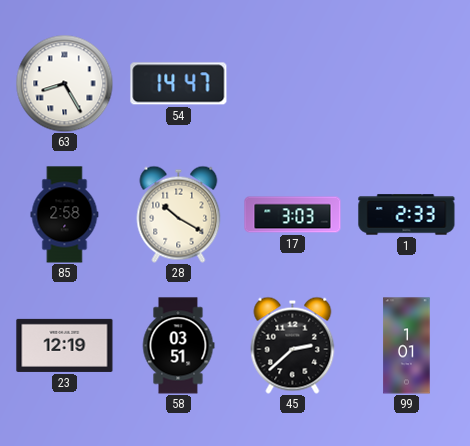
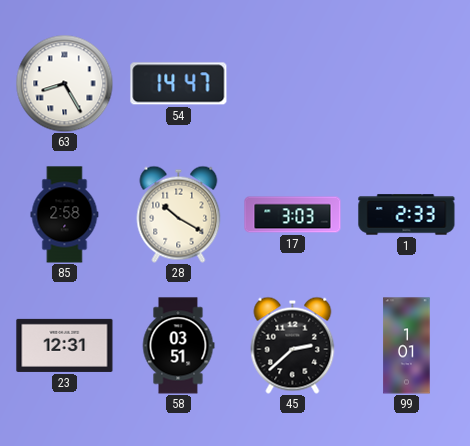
23: 12:19 -> 12:31
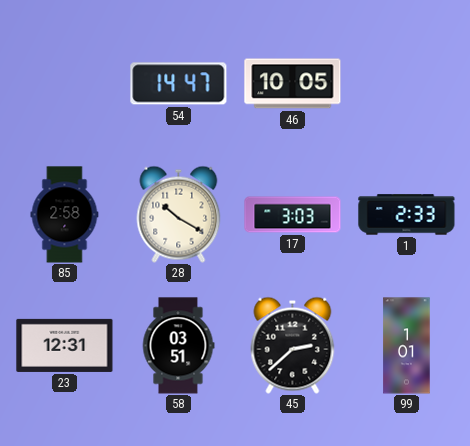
63: 8:25 -> none
46: none -> 10:05
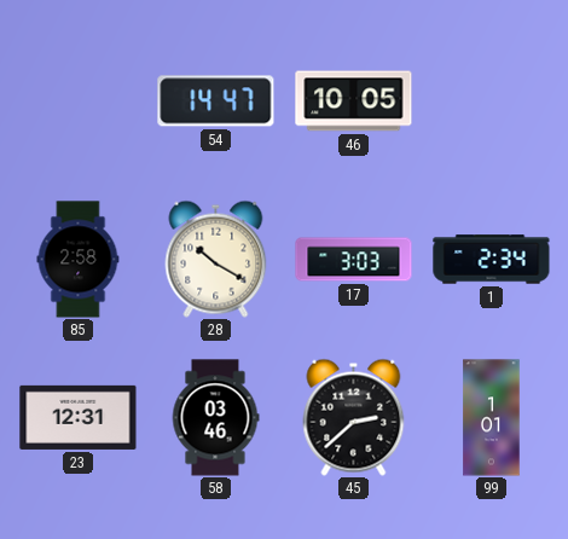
1: 2:33 -> 2:34
58: 03:51 -> 03:46
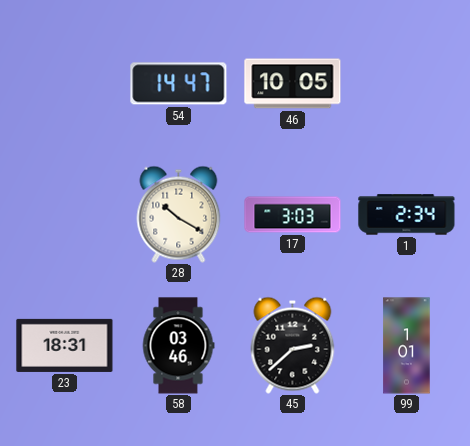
85: 2:58 -> none
23: 12:31 -> 18:31
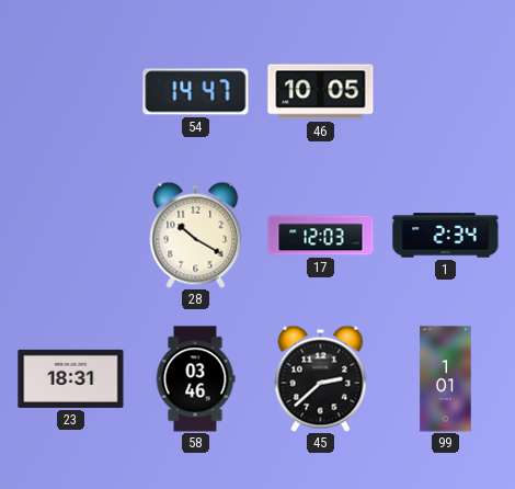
17: 3:03 -> 12:03
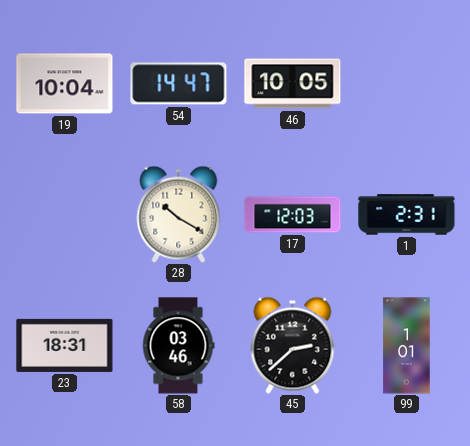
19: none -> 10:04
1: 2:34 -> 2:31
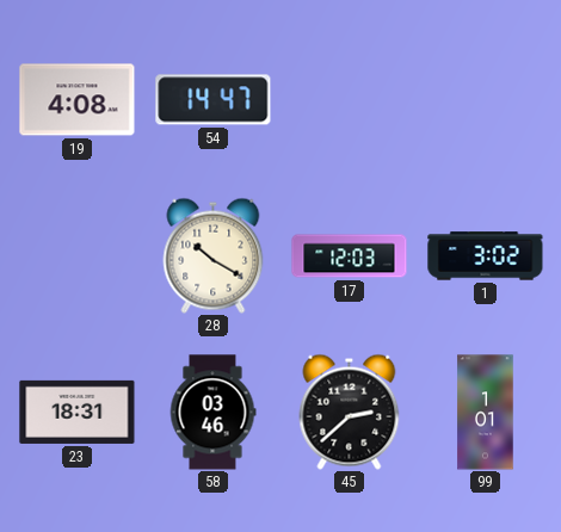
19: 10:04 -> 4:08
46: 10:05 -> none
1: 2:31 -> 3:02
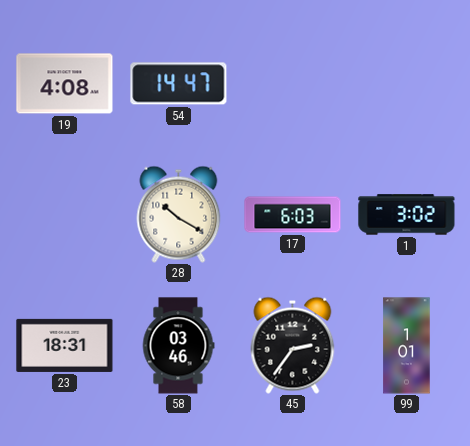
17: 12:03 -> 6:03
45: 2:38 -> 2:36
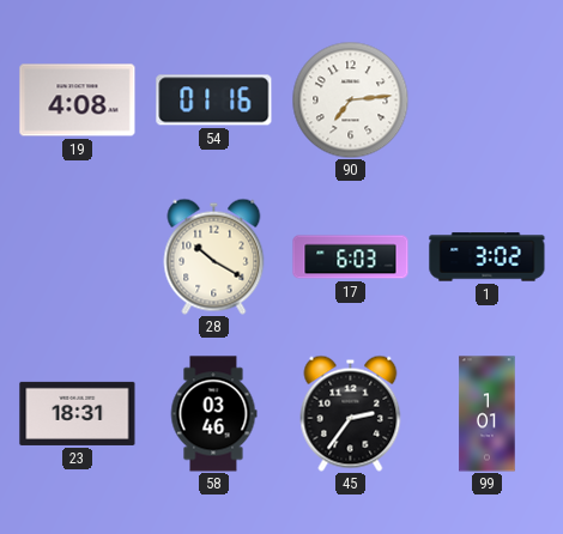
54: 14:47 -> 01:16
90: none -> 7:14
